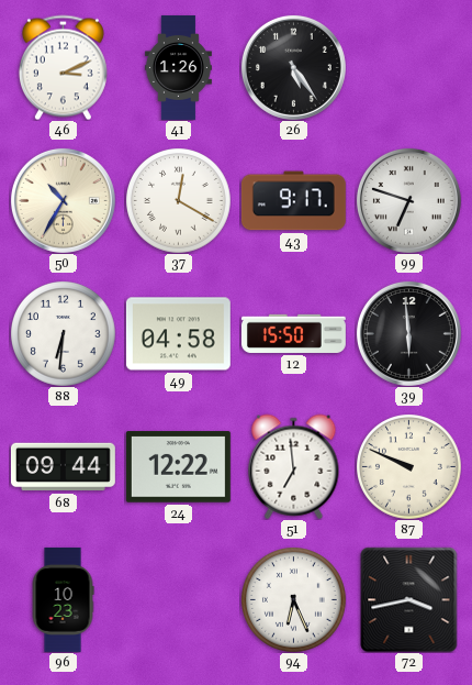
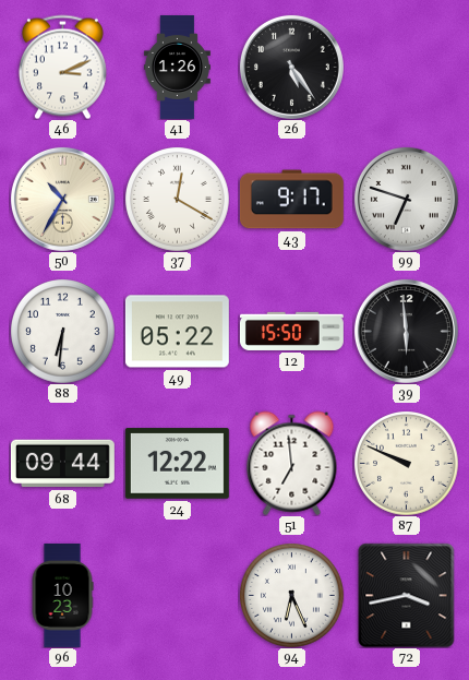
49: 04:58 -> 05:22
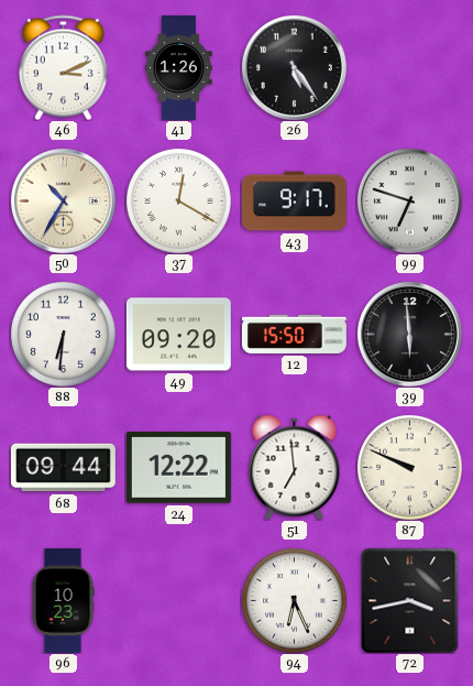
49: 05:22 -> 09:20
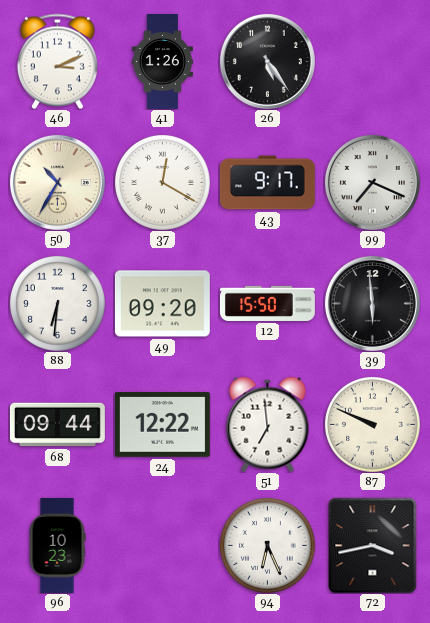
99: 6:48 -> 7:19
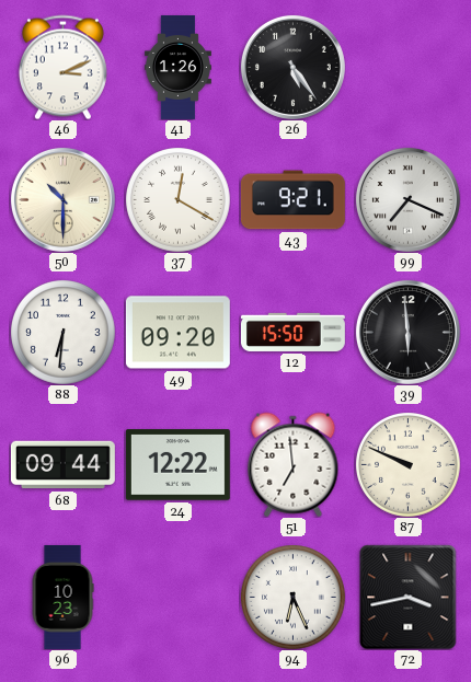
50: 10:35 -> 10:30
43: 9:17 -> 9:21
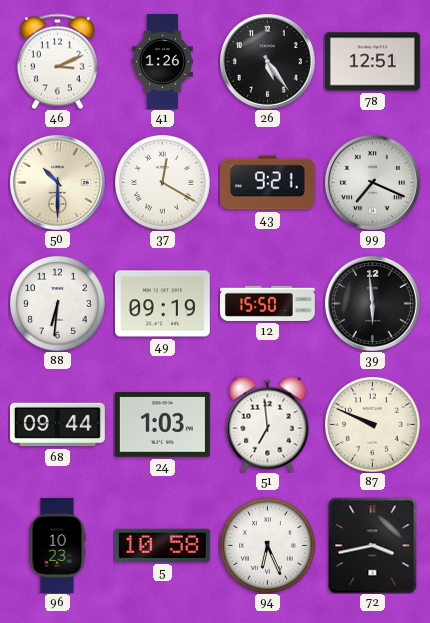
78: none -> 12:51
49: 09:20 -> 09:19
24: 12:22 -> 1:03
5: none -> 10:58
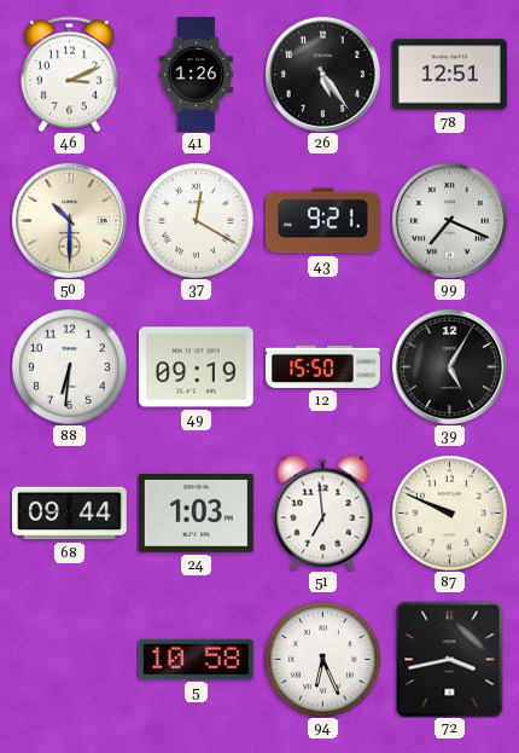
39: 5:59 -> 5:05
96: 10:23 -> none
